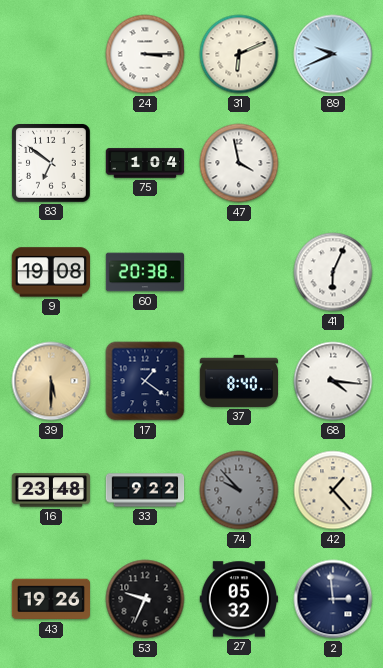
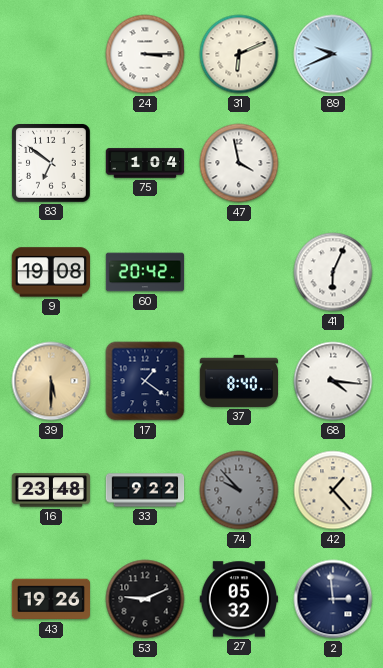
60: 20:38 -> 20:42
53: 9:34 -> 9:11
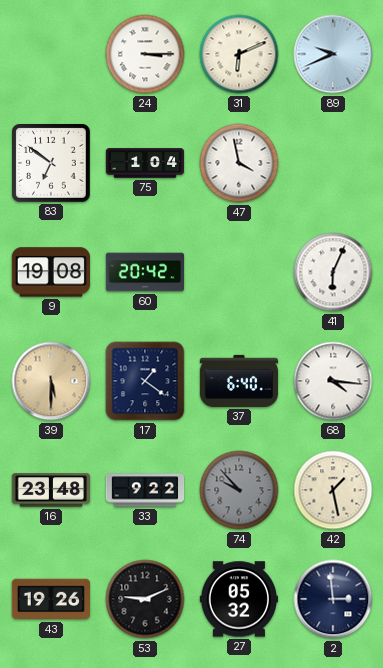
37: 8:40 -> 6:40
42: 1:23 -> 1:28
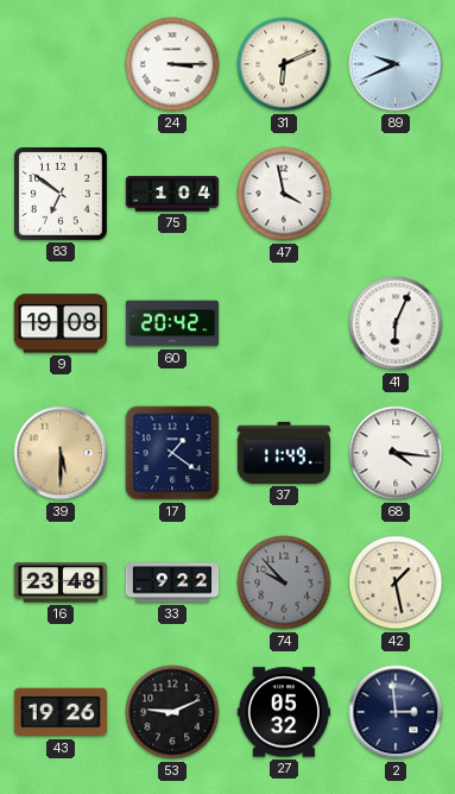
37: 6:40 -> 11:49
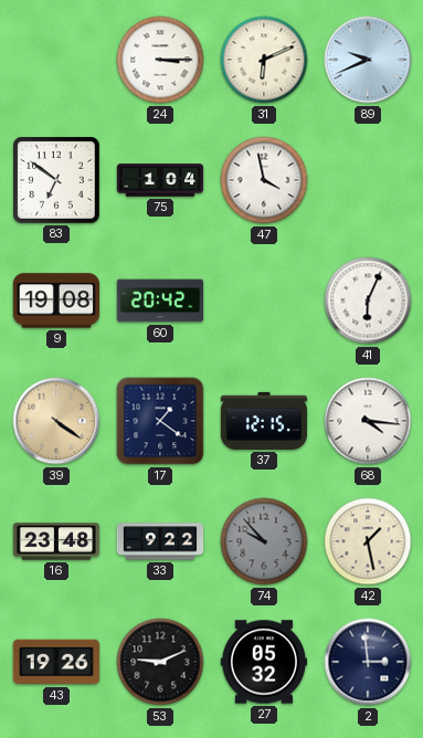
39: 5:30 -> 4:21
37: 11:49 -> 12:15
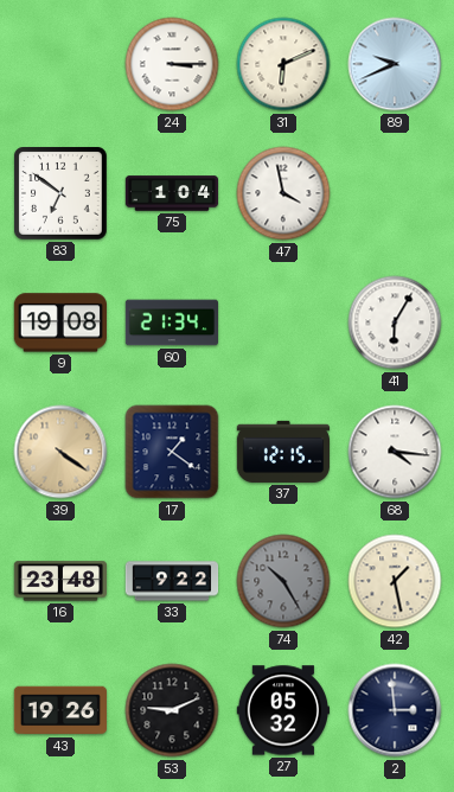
60: 20:42 -> 21:34
41: 6:04 -> 6:05
74: 9:53 -> 10:25
